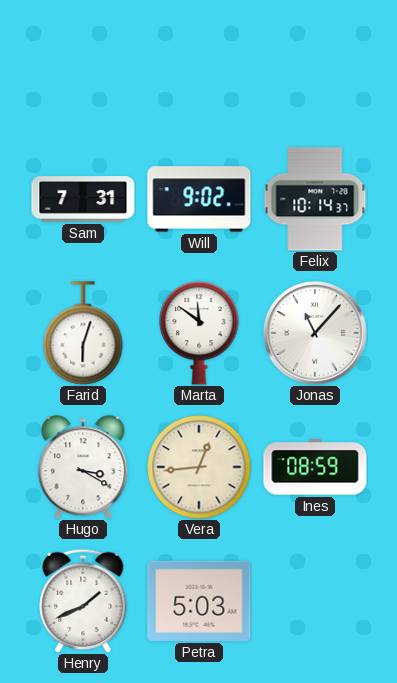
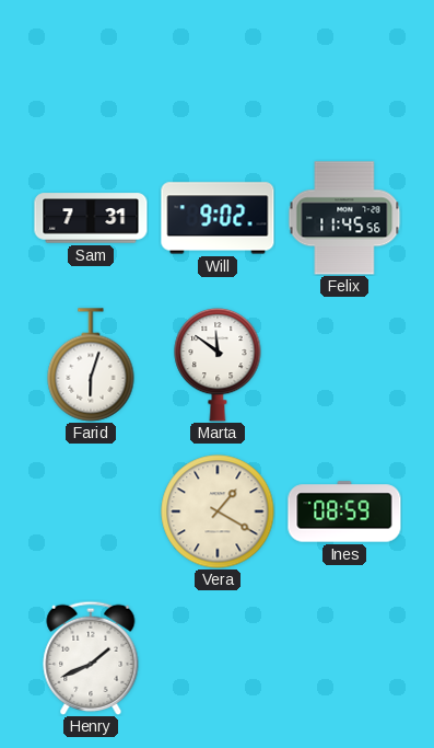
Felix: 10:14 -> 11:45
Jonas: 11:07 -> none
Hugo: 3:20 -> none
Vera: 12:44 -> 1:20
Petra: 5:03 -> none
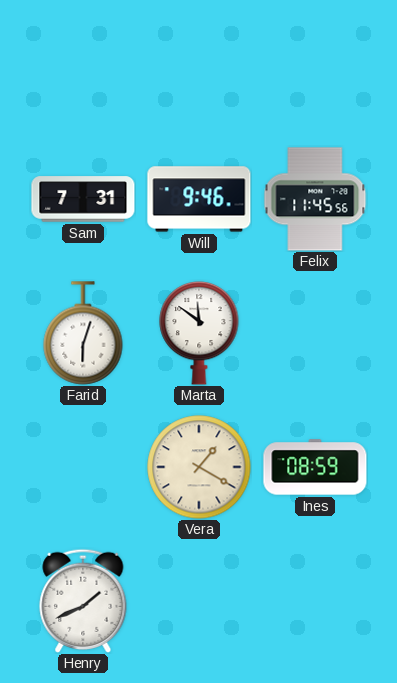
Will: 9:02 -> 9:46
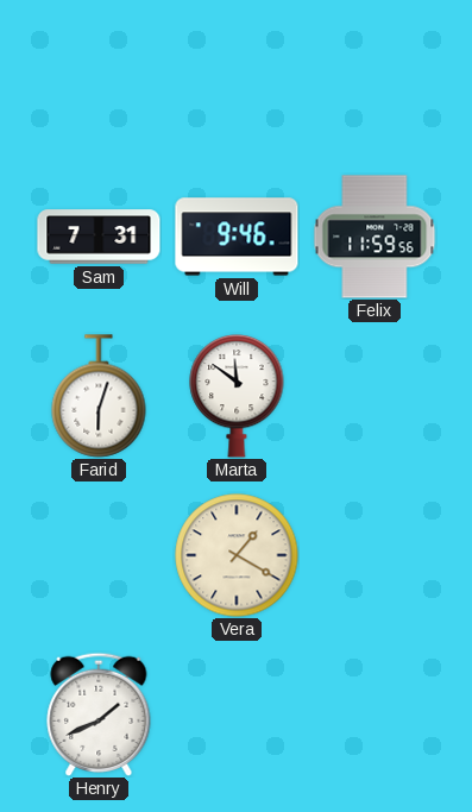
Felix: 11:45 -> 11:59
Ines: 08:59 -> none
